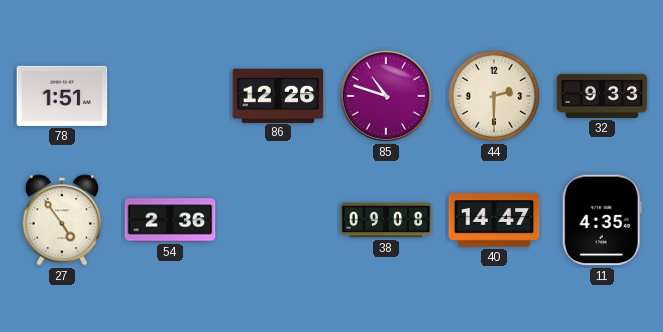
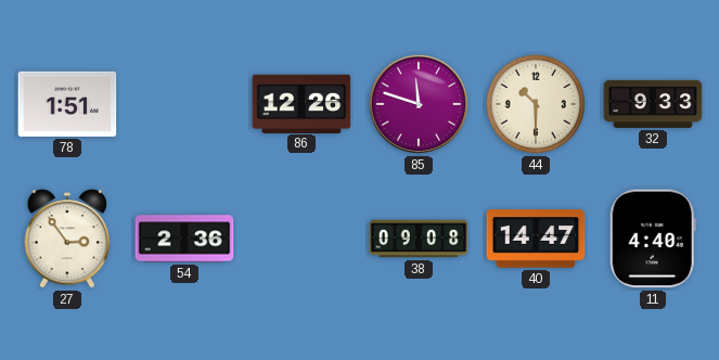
85: 10:48 -> 11:48
44: 2:30 -> 10:30
27: 4:54 -> 2:54
11: 4:35 -> 4:40
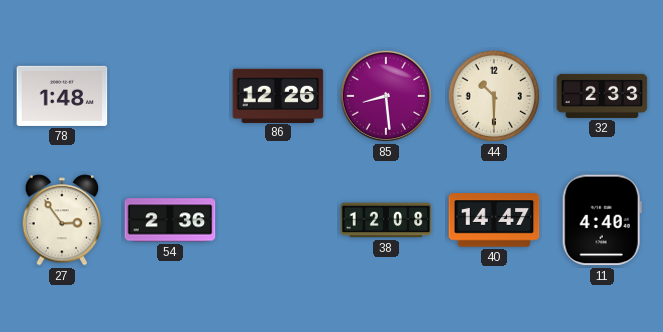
78: 1:51 -> 1:48
85: 11:48 -> 8:29
32: 9:33 -> 2:33
38: 09:08 -> 12:08
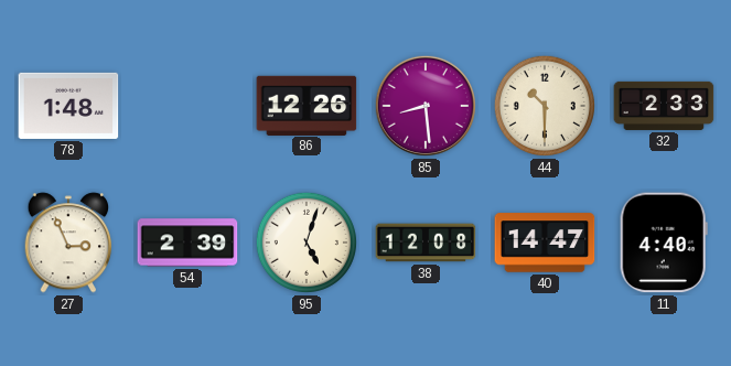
27: 2:54 -> 2:56
54: 2:36 -> 2:39
95: none -> 5:03
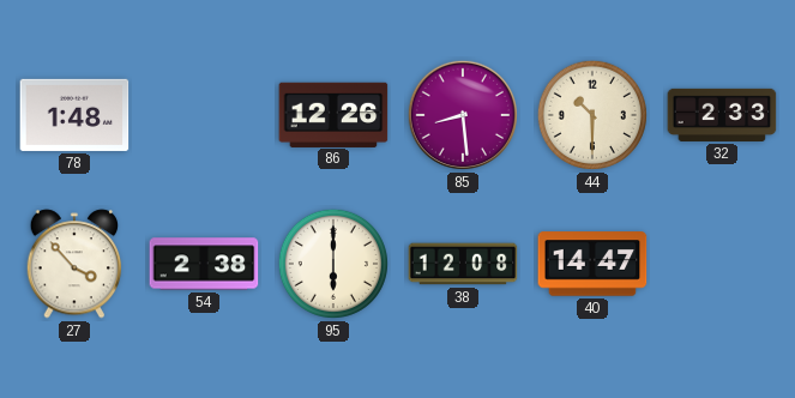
27: 2:56 -> 3:53
54: 2:39 -> 2:38
95: 5:03 -> 6:00
11: 4:40 -> none
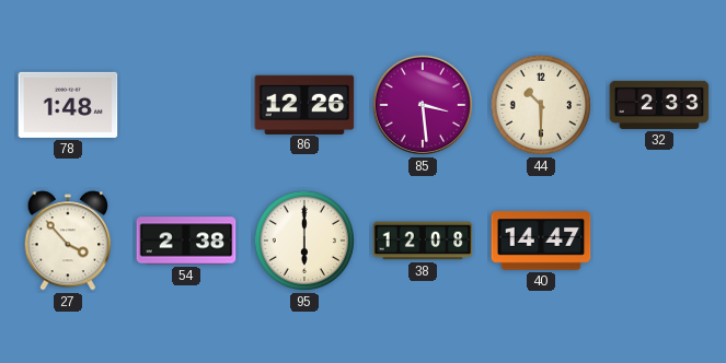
85: 8:29 -> 3:29
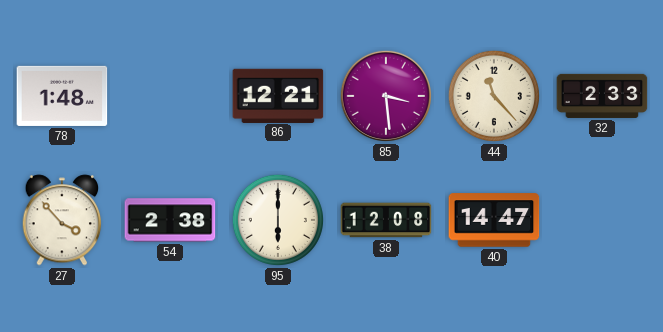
86: 12:26 -> 12:21
44: 10:30 -> 11:23
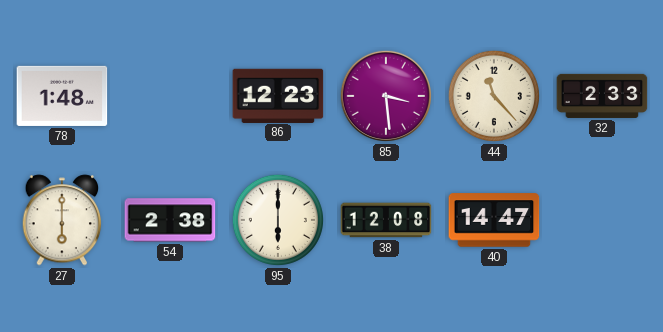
86: 12:21 -> 12:23
27: 3:53 -> 6:00
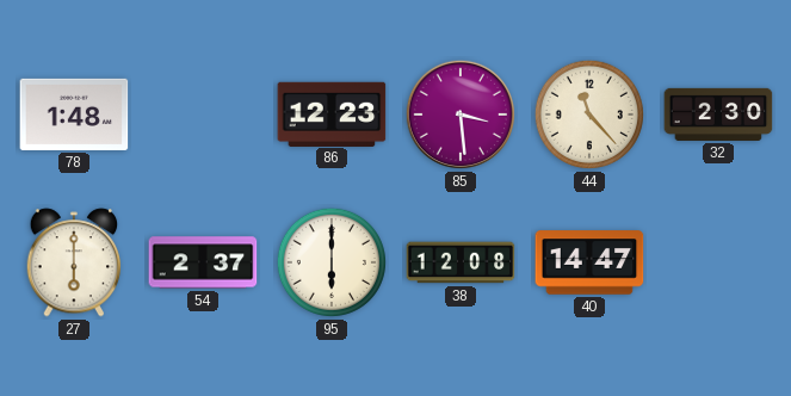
32: 2:33 -> 2:30
54: 2:38 -> 2:37
